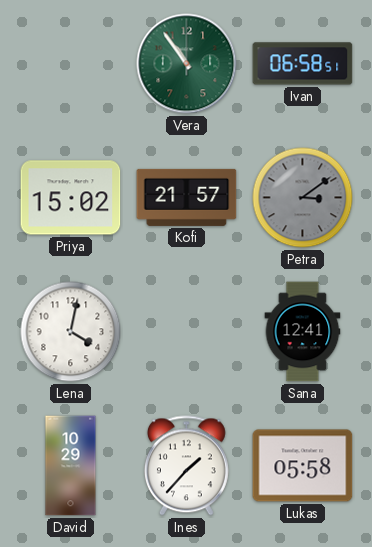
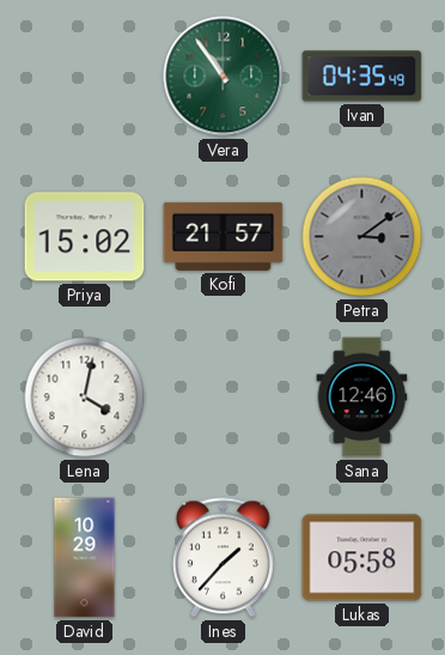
Ivan: 06:58 -> 04:35
Sana: 12:41 -> 12:46
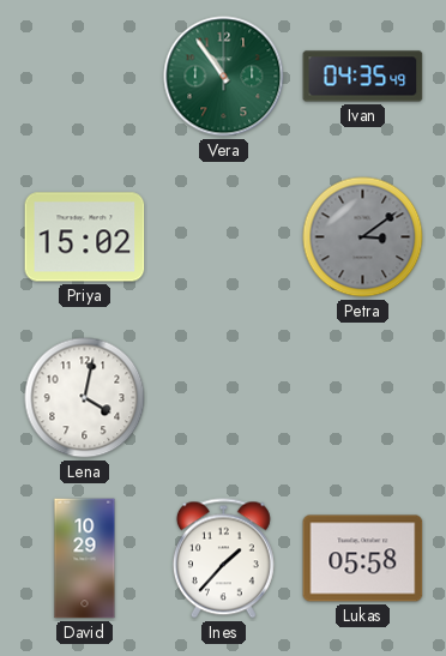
Kofi: 21:57 -> none
Sana: 12:46 -> none
